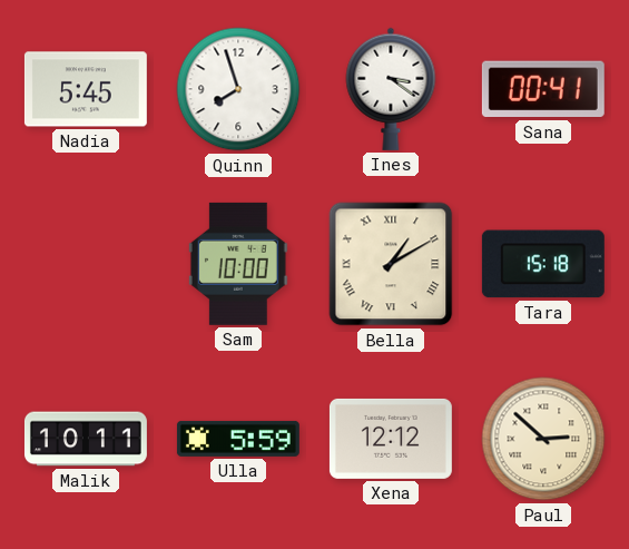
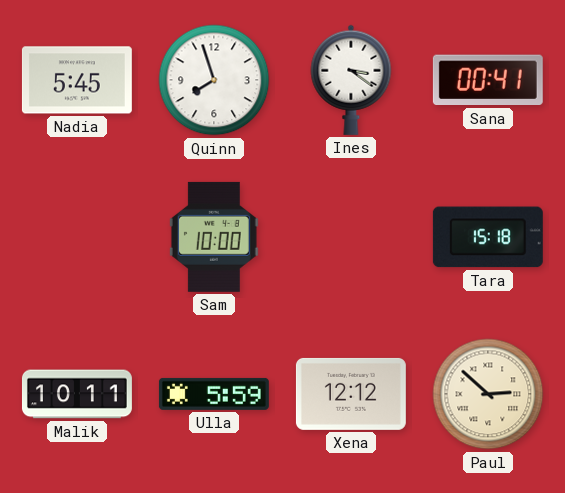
Bella: 1:10 -> none
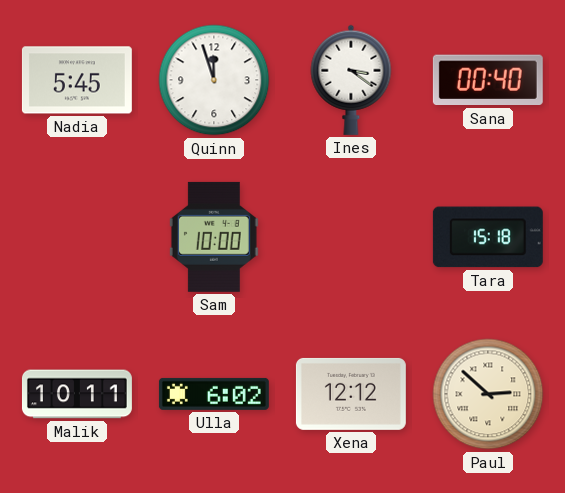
Quinn: 7:57 -> 11:57
Sana: 00:41 -> 00:40
Ulla: 5:59 -> 6:02
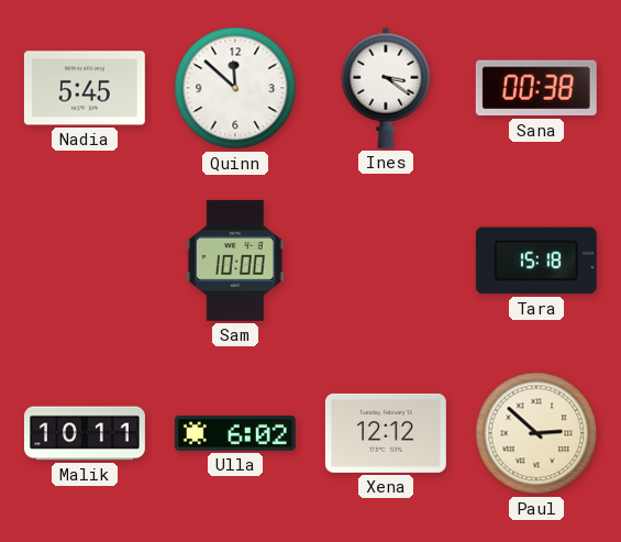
Quinn: 11:57 -> 11:52
Sana: 00:40 -> 00:38
